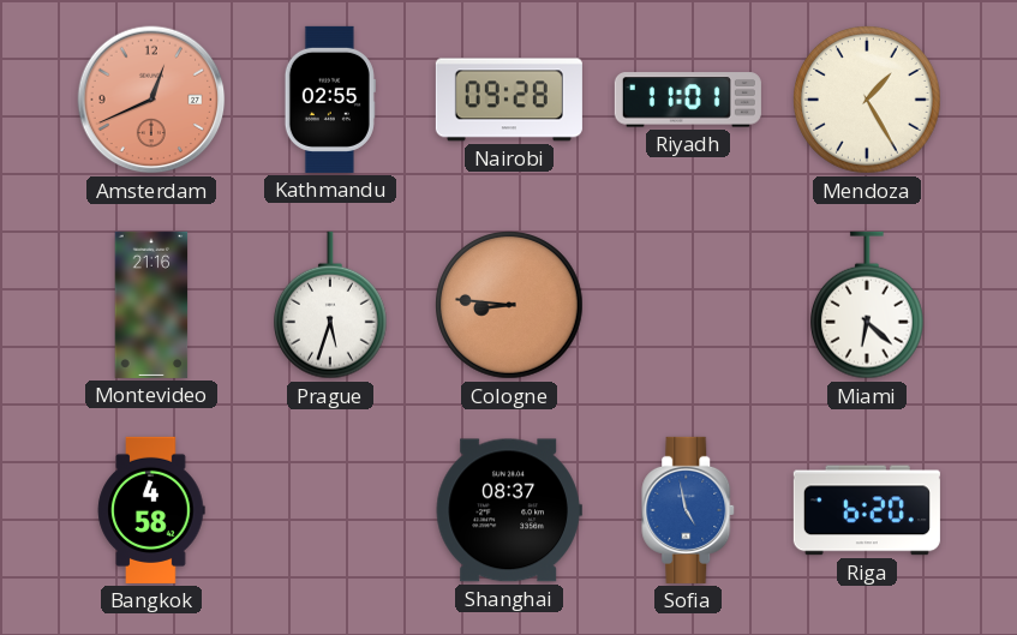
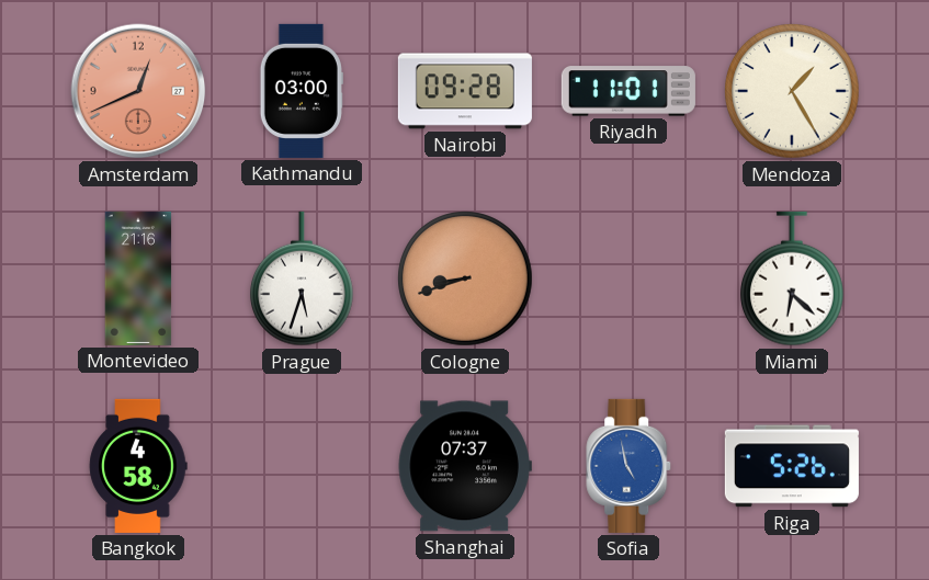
Kathmandu: 02:55 -> 03:00
Cologne: 8:46 -> 8:42
Shanghai: 08:37 -> 07:37
Riga: 6:20 -> 5:26
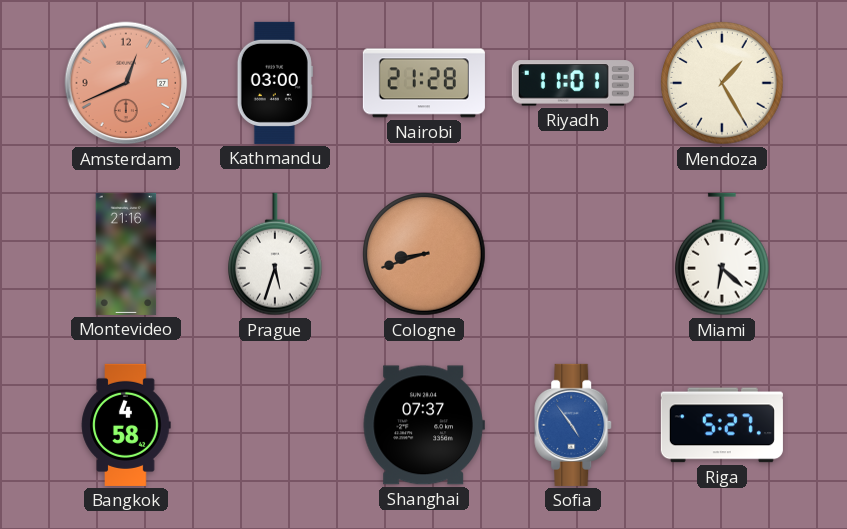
Nairobi: 09:28 -> 21:28
Sofia: 4:58 -> 4:54
Riga: 5:26 -> 5:27
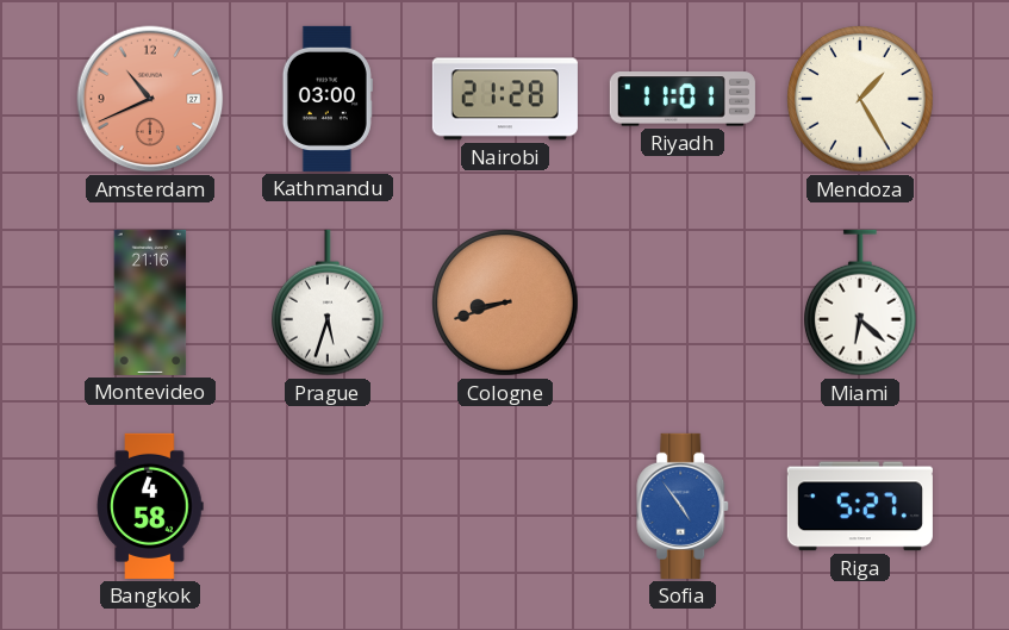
Amsterdam: 12:41 -> 10:41
Shanghai: 07:37 -> none
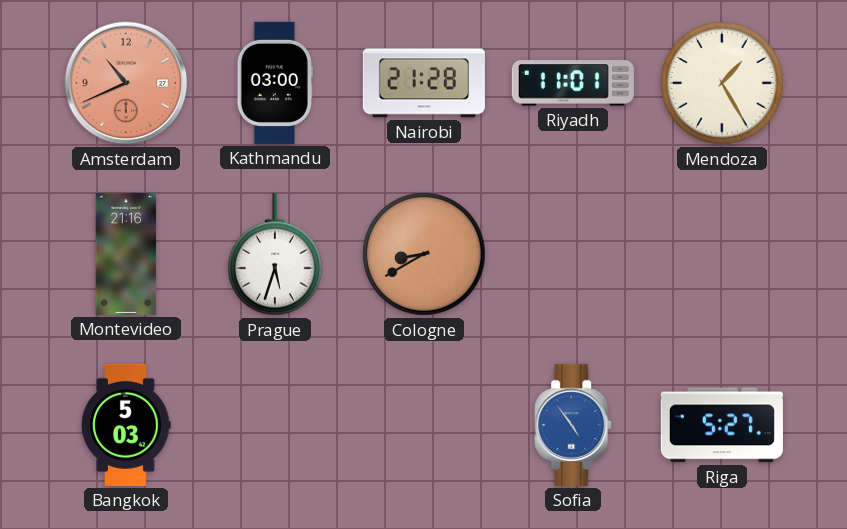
Cologne: 8:42 -> 8:40
Miami: 6:22 -> none
Bangkok: 4:58 -> 5:03
